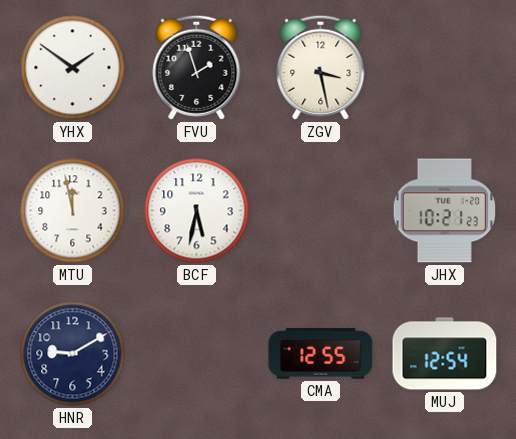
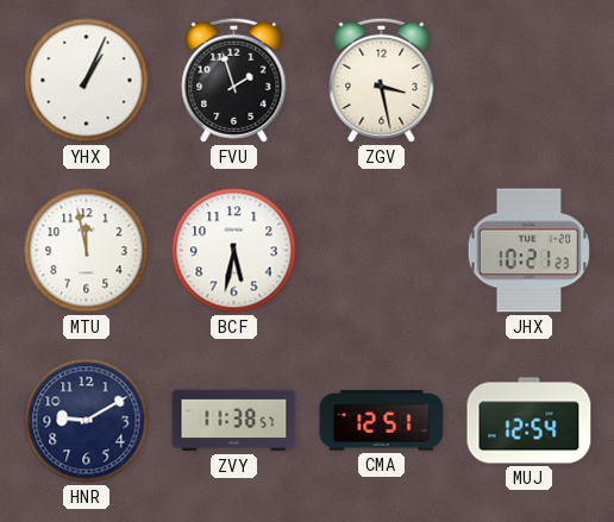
YHX: 1:51 -> 1:04
ZVY: none -> 11:38
CMA: 12:55 -> 12:51
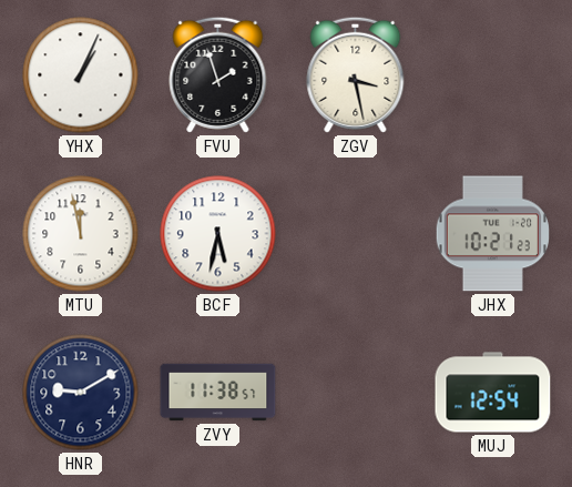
CMA: 12:51 -> none
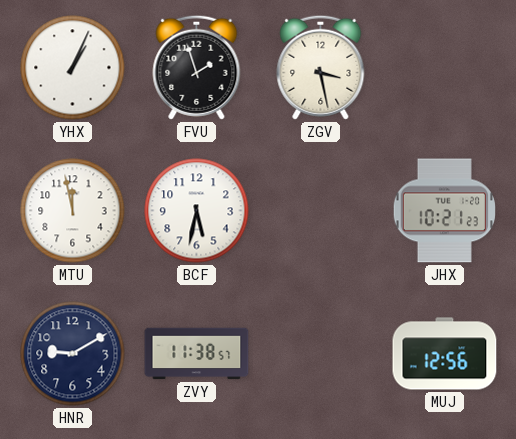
MUJ: 12:54 -> 12:56
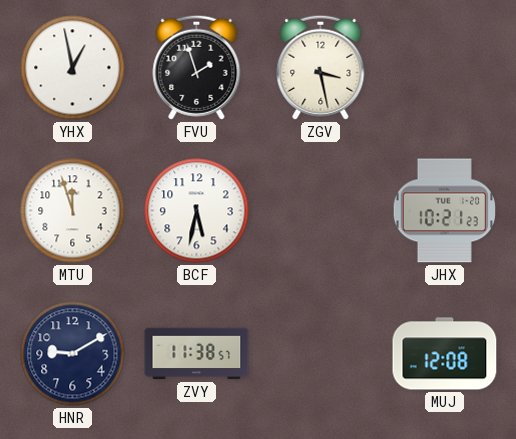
YHX: 1:04 -> 12:58
MTU: 11:58 -> 11:57
MUJ: 12:56 -> 12:08
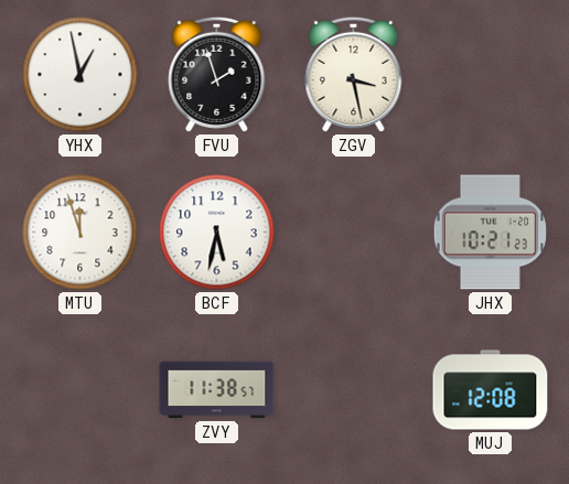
HNR: 9:10 -> none
